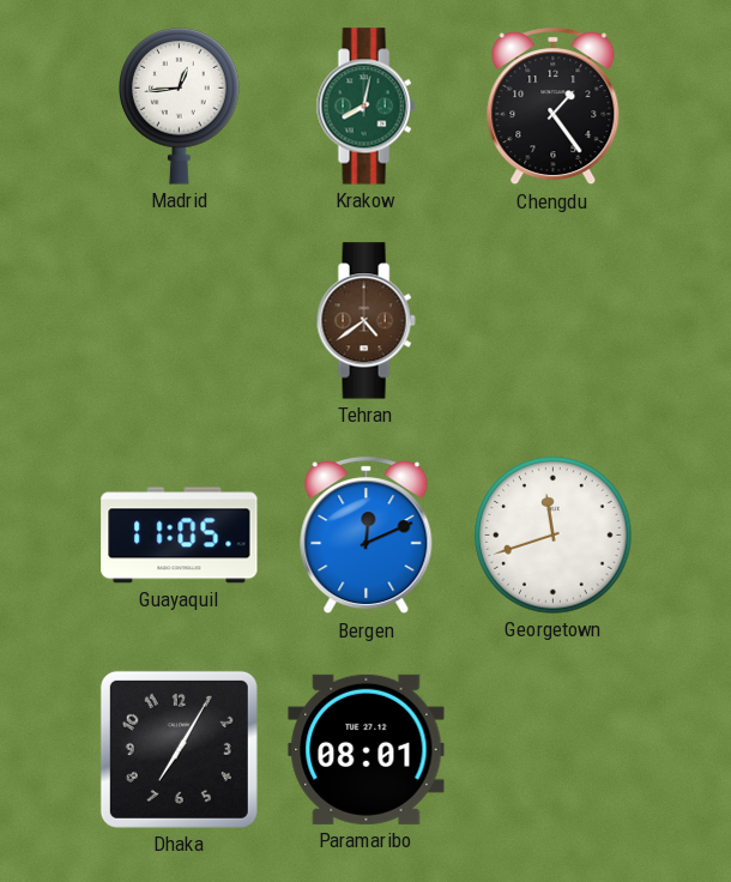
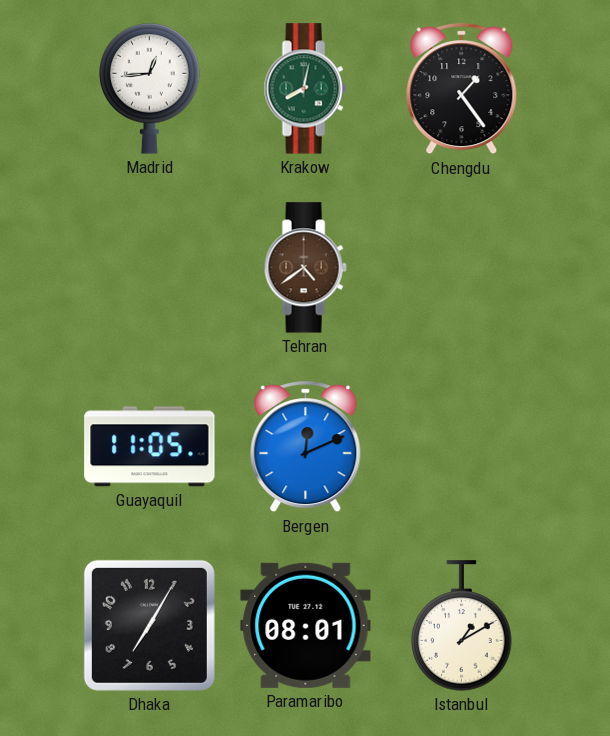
Georgetown: 11:42 -> none
Istanbul: none -> 1:10
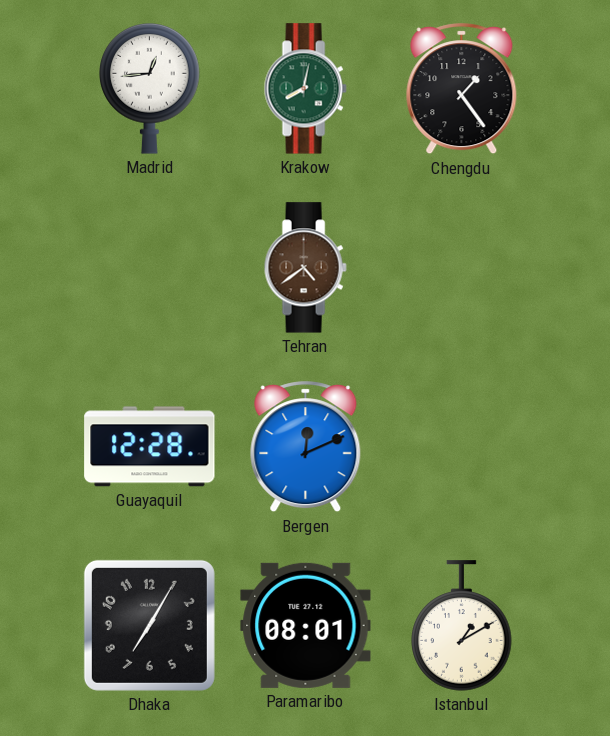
Guayaquil: 11:05 -> 12:28
